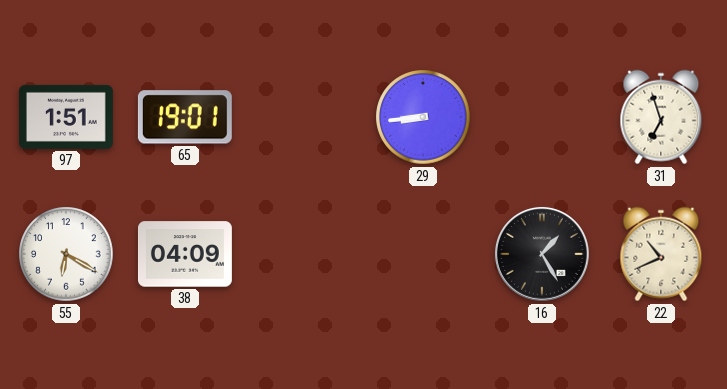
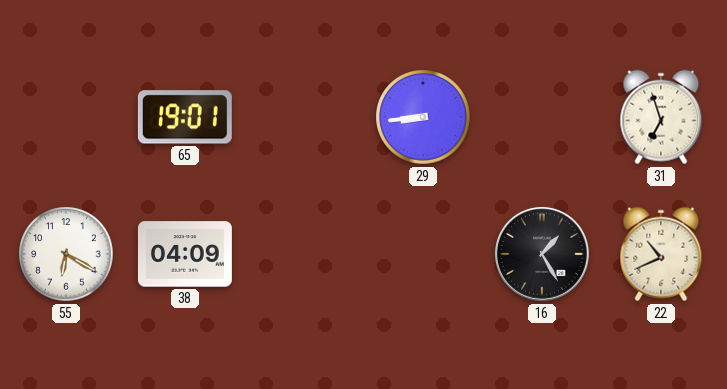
97: 1:51 -> none
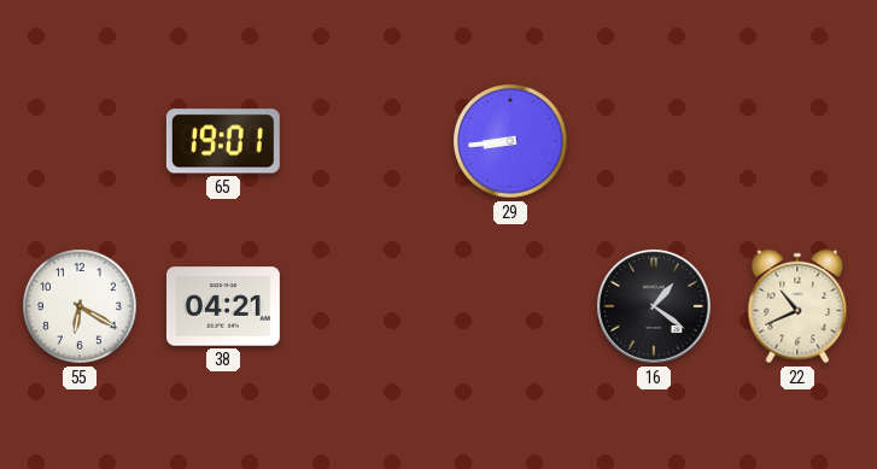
31: 6:57 -> none
38: 04:09 -> 04:21
16: 1:25 -> 1:21
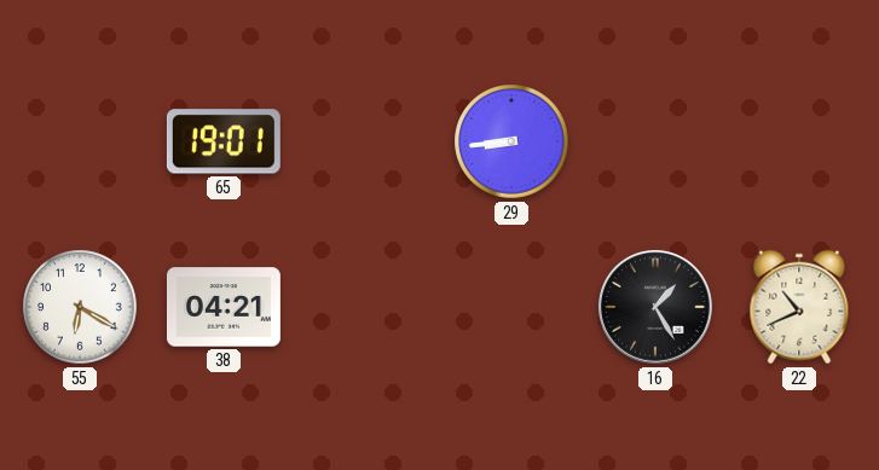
16: 1:21 -> 1:25
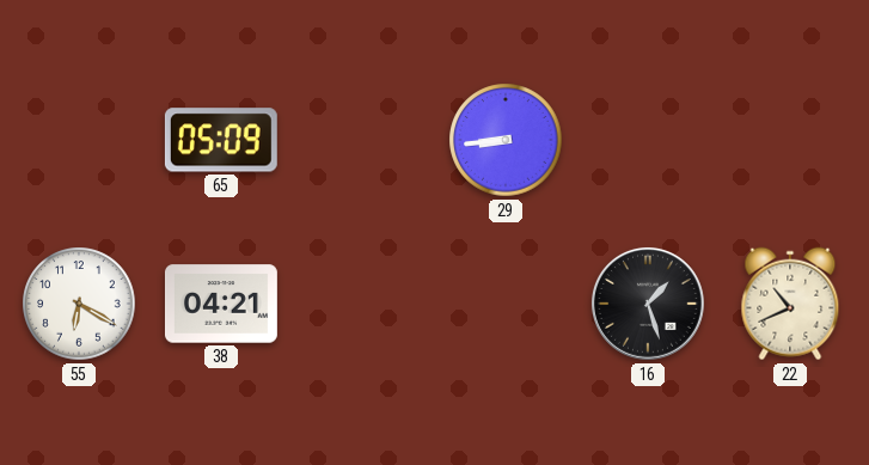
65: 19:01 -> 05:09
16: 1:25 -> 1:27
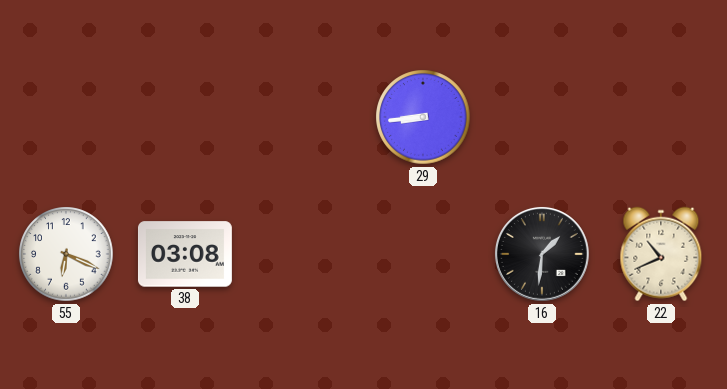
65: 05:09 -> none
55: 6:20 -> 6:19
38: 04:21 -> 03:08
16: 1:27 -> 1:31
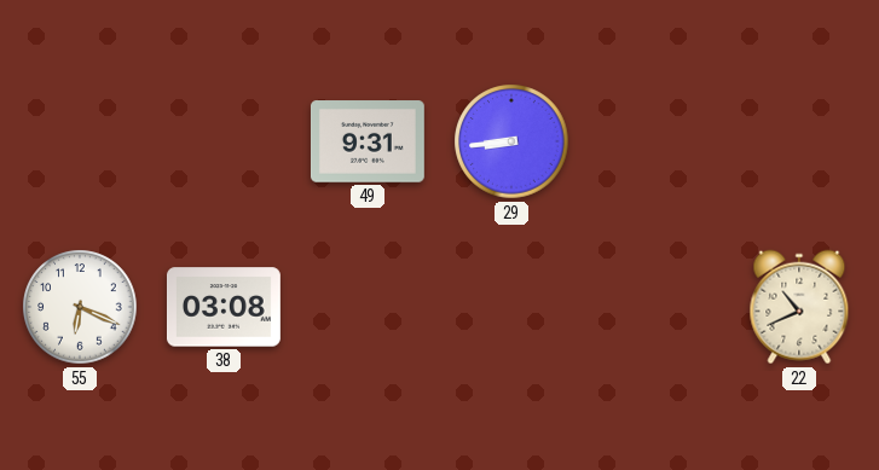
49: none -> 9:31
16: 1:31 -> none
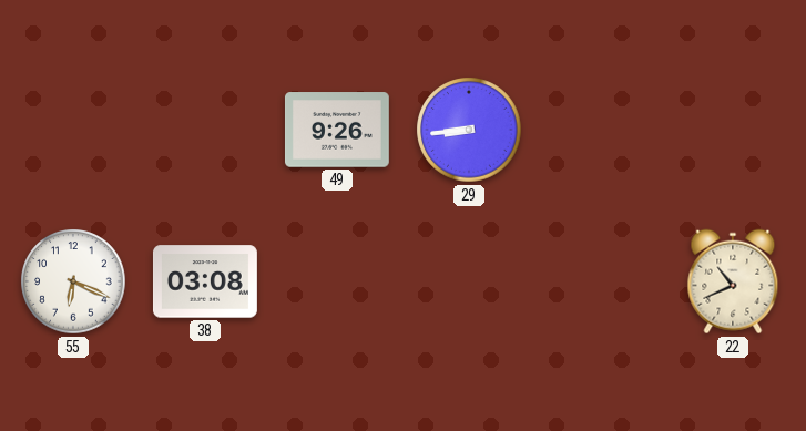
49: 9:31 -> 9:26
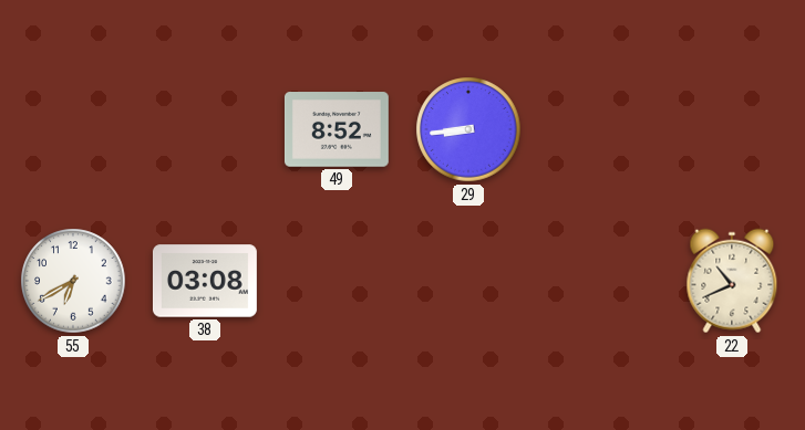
49: 9:26 -> 8:52
55: 6:19 -> 6:40
